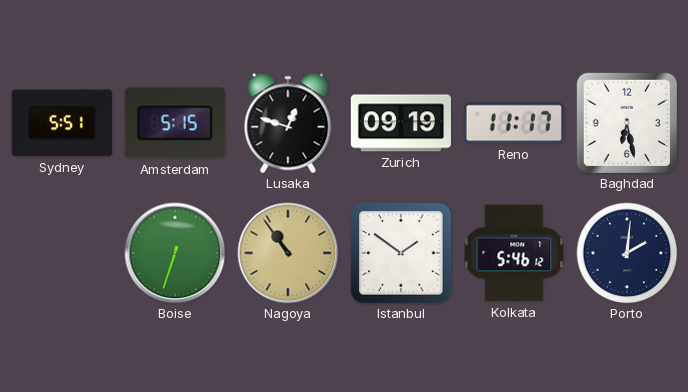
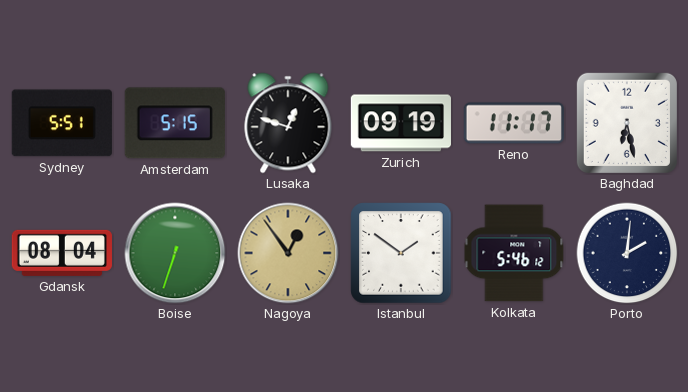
Gdansk: none -> 08:04
Nagoya: 10:54 -> 12:54
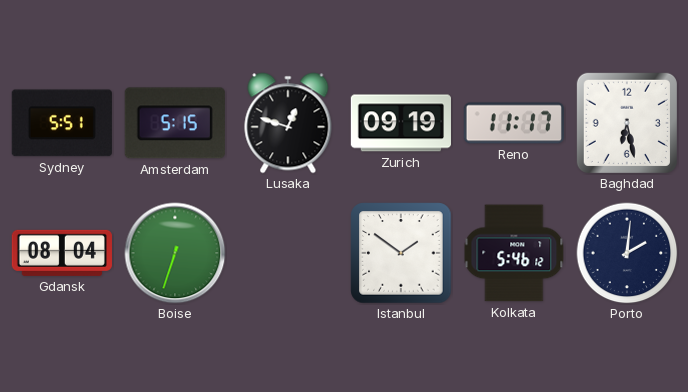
Nagoya: 12:54 -> none
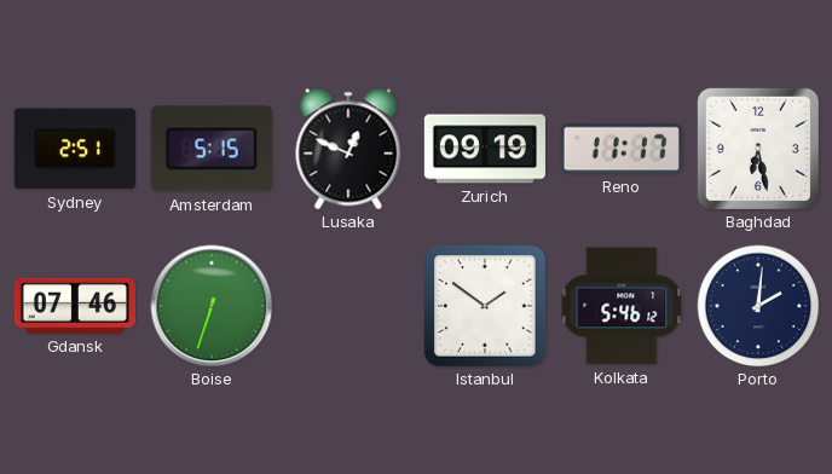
Sydney: 5:51 -> 2:51
Lusaka: 12:48 -> 12:49
Gdansk: 08:04 -> 07:46
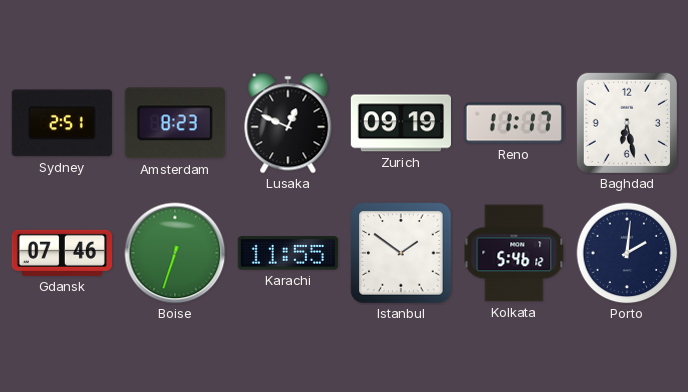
Amsterdam: 5:15 -> 8:23
Karachi: none -> 11:55
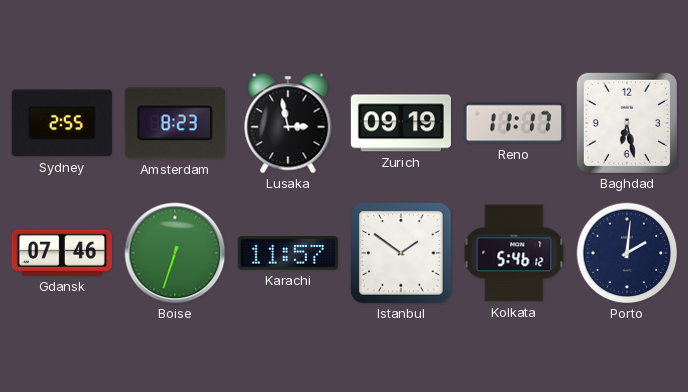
Sydney: 2:51 -> 2:55
Lusaka: 12:49 -> 2:58
Karachi: 11:55 -> 11:57
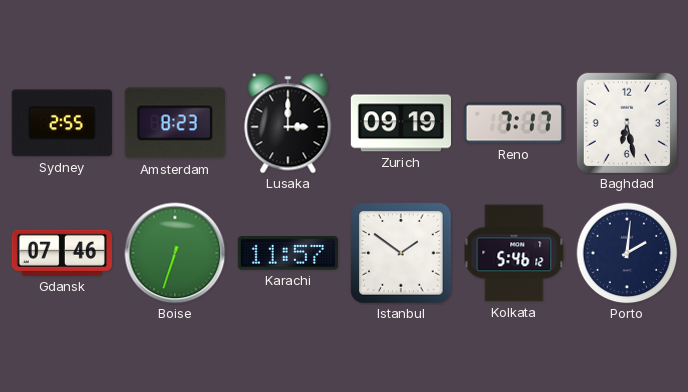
Lusaka: 2:58 -> 3:00
Reno: 11:17 -> 7:17
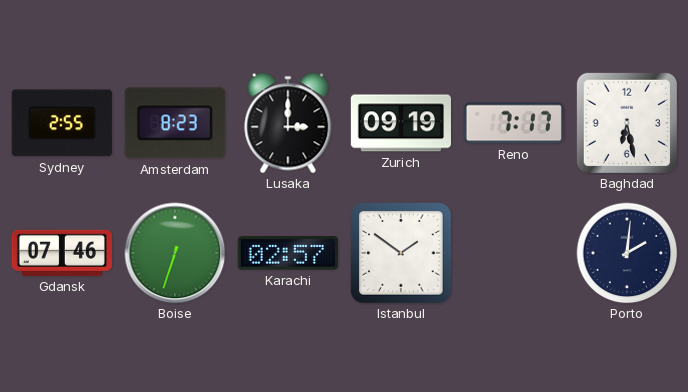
Karachi: 11:57 -> 02:57
Kolkata: 5:46 -> none
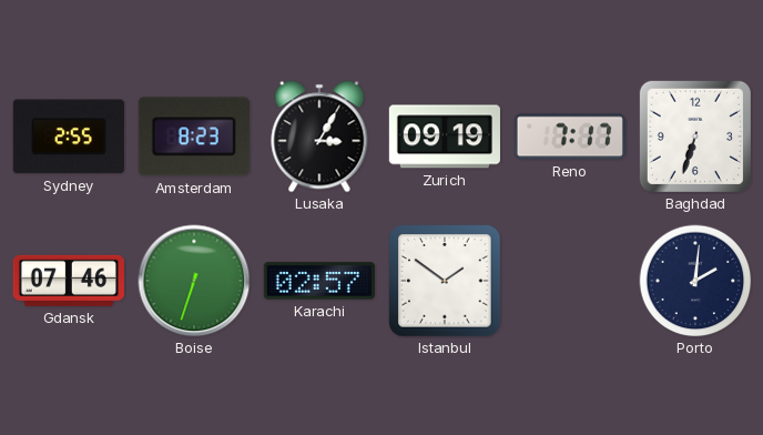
Lusaka: 3:00 -> 3:05
Baghdad: 6:28 -> 6:33
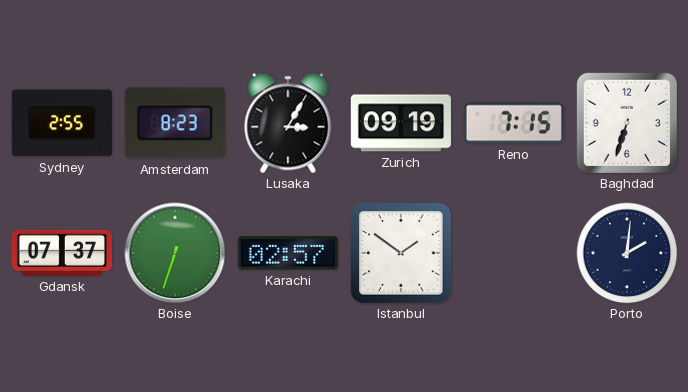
Reno: 7:17 -> 7:15
Gdansk: 07:46 -> 07:37
